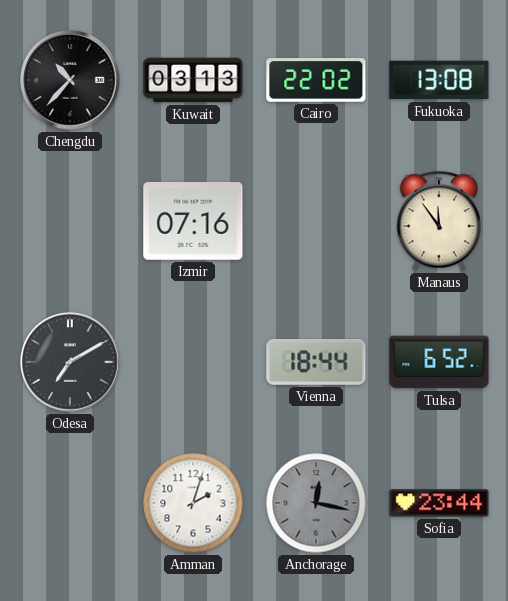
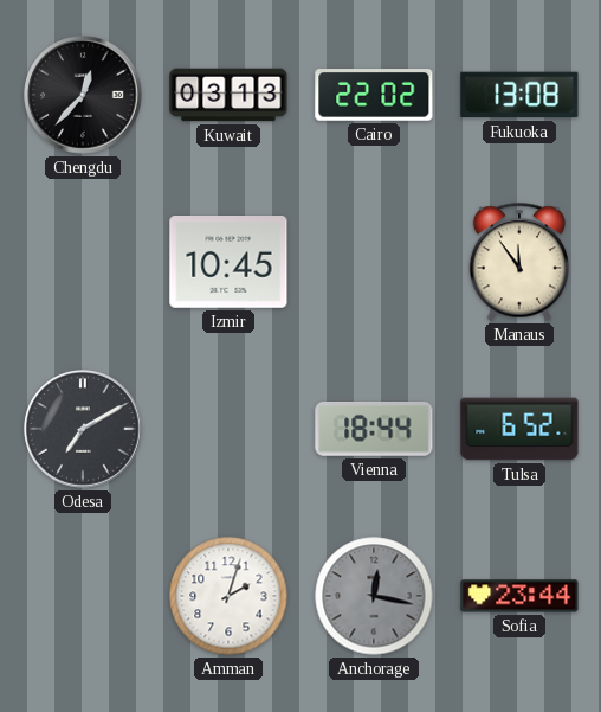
Chengdu: 10:37 -> 12:37
Izmir: 07:16 -> 10:45
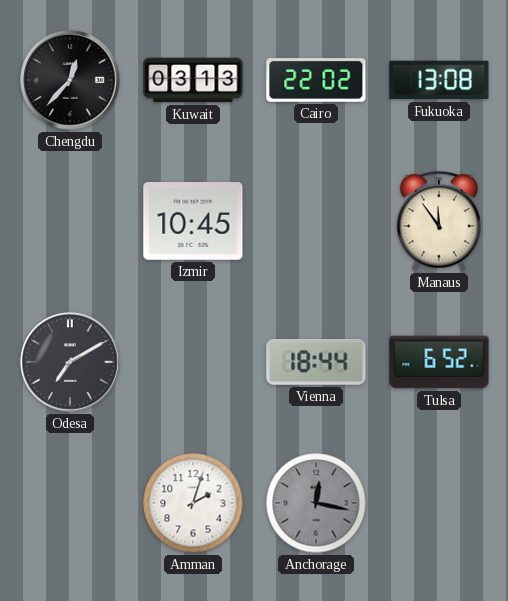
Sofia: 23:44 -> none
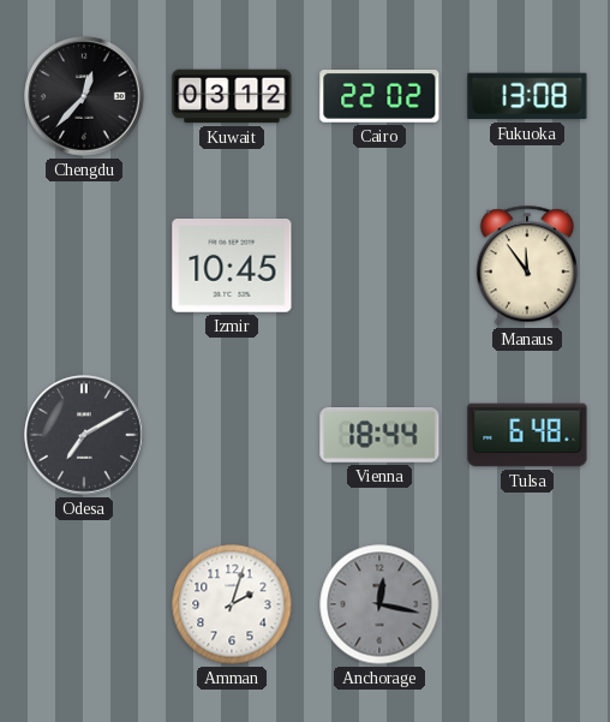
Kuwait: 03:13 -> 03:12
Tulsa: 6:52 -> 6:48
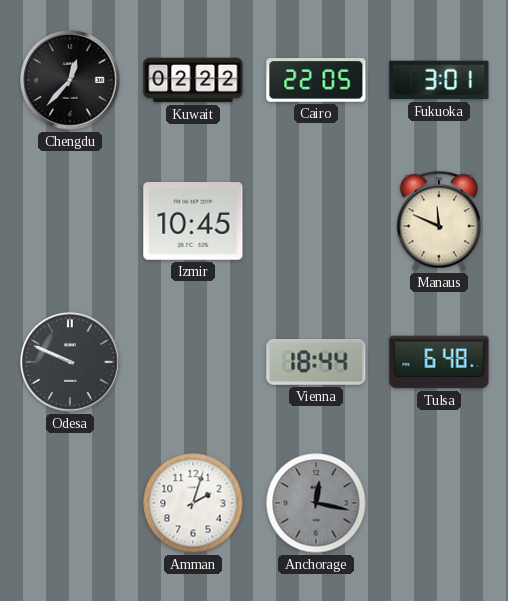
Kuwait: 03:12 -> 02:22
Cairo: 22:02 -> 22:05
Fukuoka: 13:08 -> 3:01
Manaus: 11:54 -> 11:49
Odesa: 7:10 -> 9:49
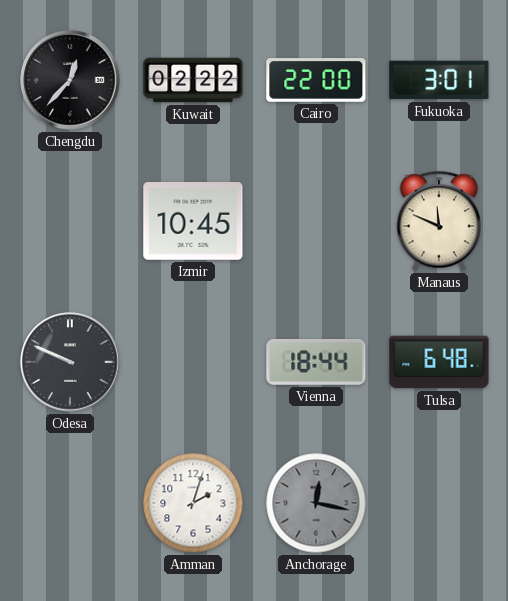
Cairo: 22:05 -> 22:00
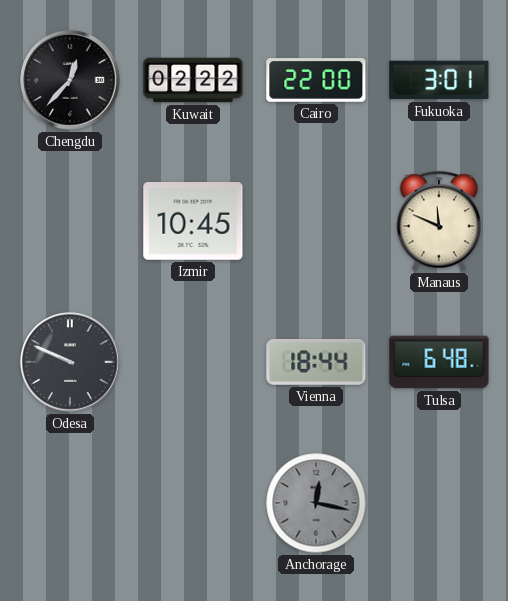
Amman: 2:03 -> none
